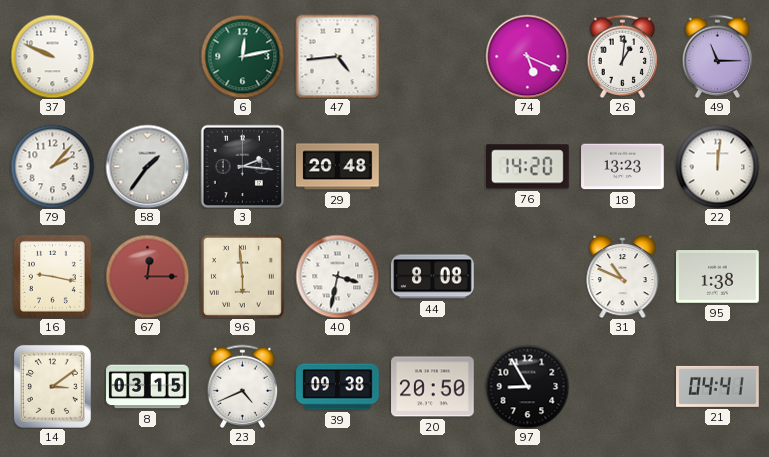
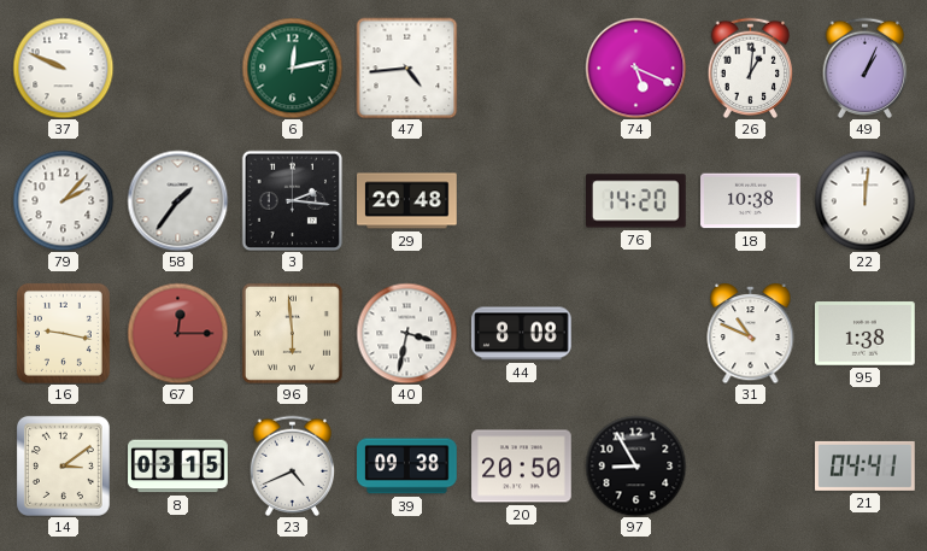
49: 11:15 -> 1:04
18: 13:23 -> 10:38
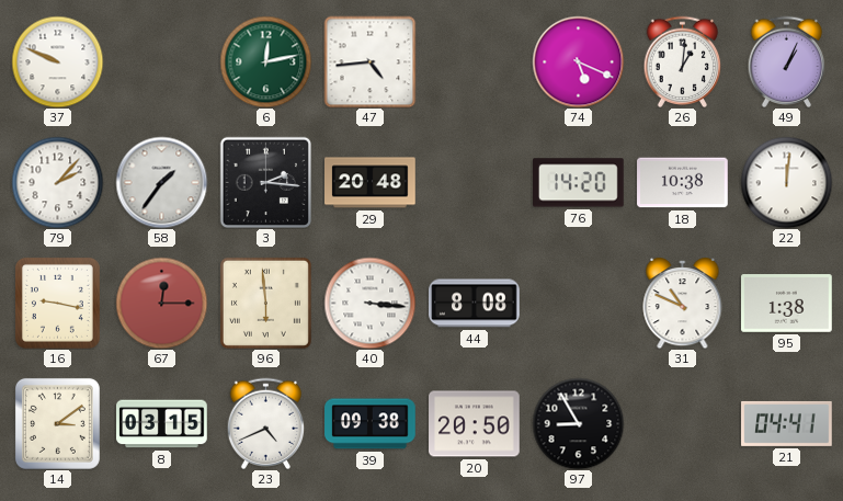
40: 3:32 -> 3:16
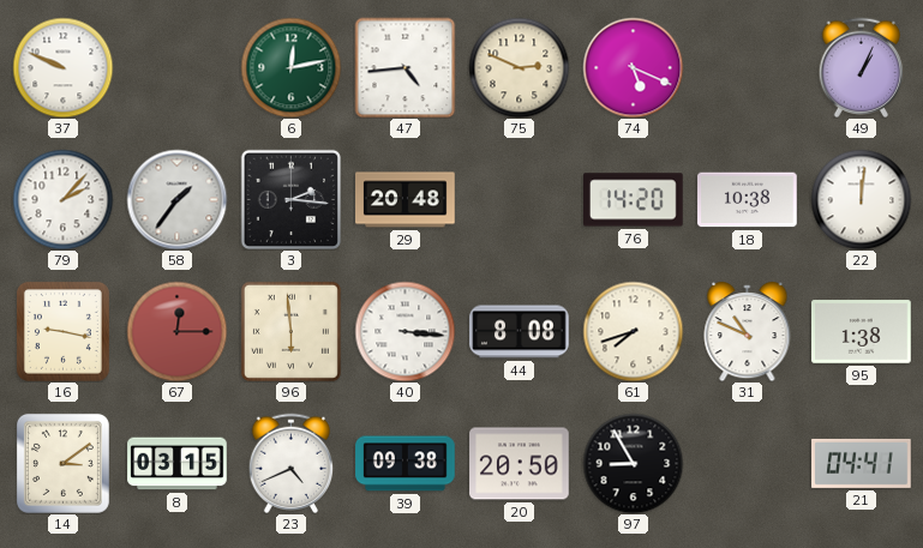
75: none -> 2:49
26: 1:01 -> none
61: none -> 7:42
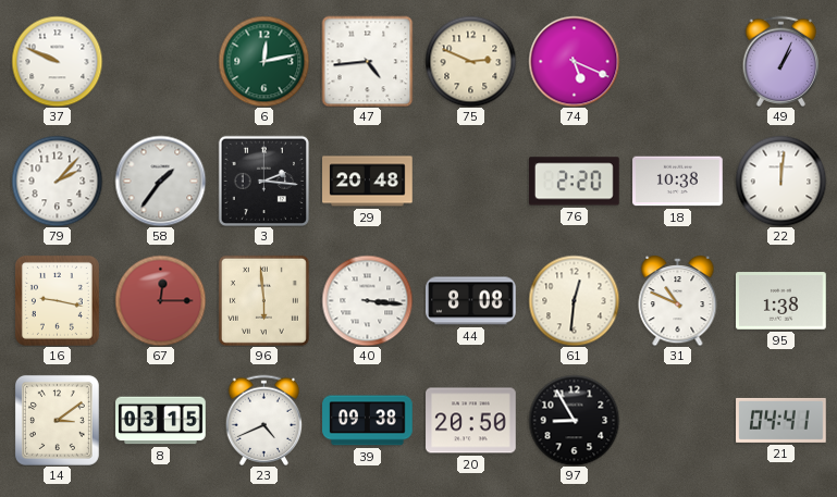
76: 14:20 -> 2:20
61: 7:42 -> 12:31
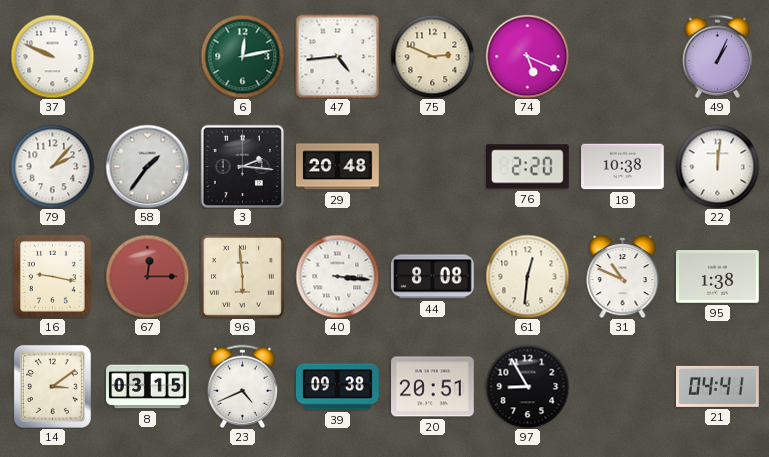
20: 20:50 -> 20:51
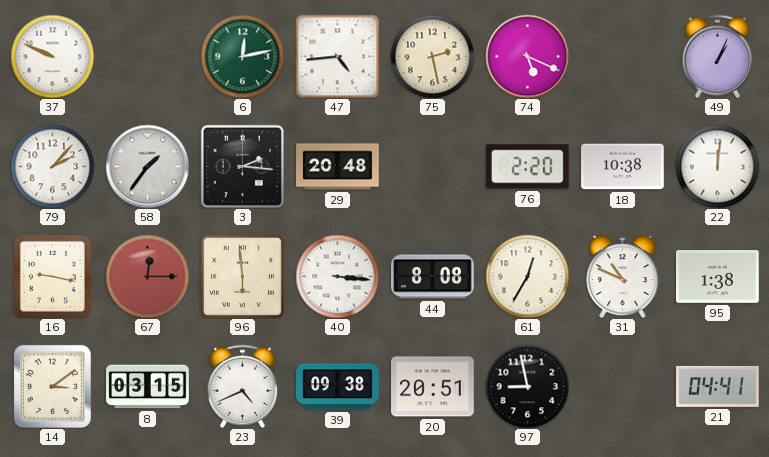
75: 2:49 -> 2:28
61: 12:31 -> 12:35
97: 8:55 -> 8:58
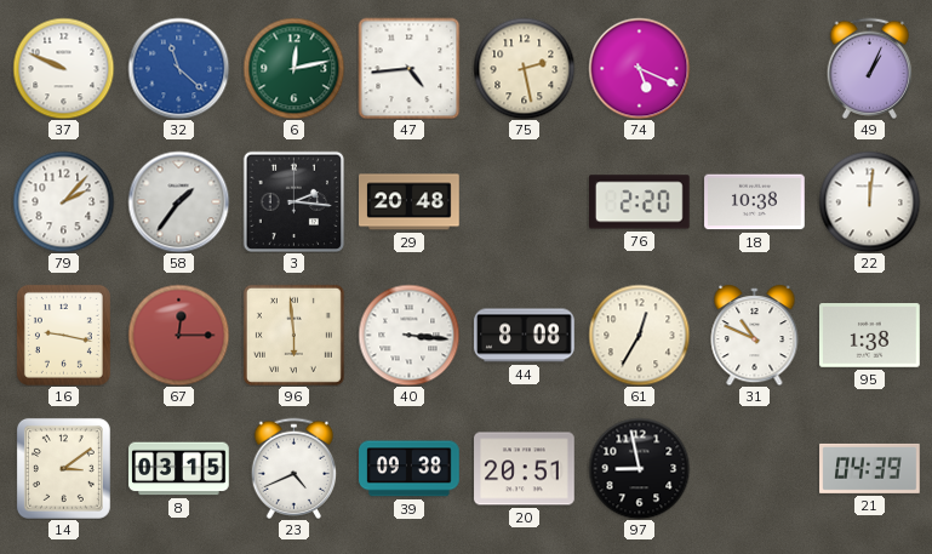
32: none -> 11:22
21: 04:41 -> 04:39
